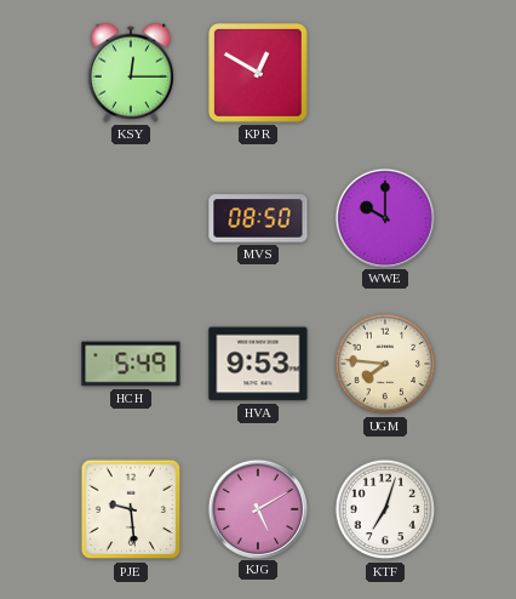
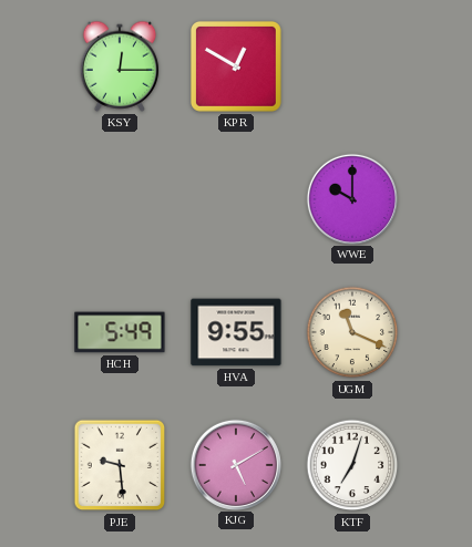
MVS: 08:50 -> none
HVA: 9:53 -> 9:55
UGM: 7:46 -> 11:19
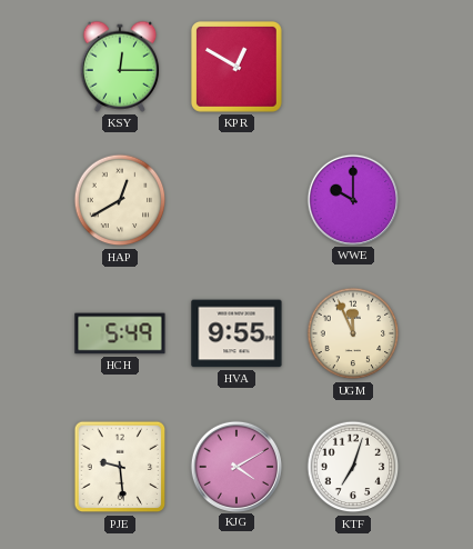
HAP: none -> 12:40
UGM: 11:19 -> 11:56
KJG: 5:10 -> 4:10
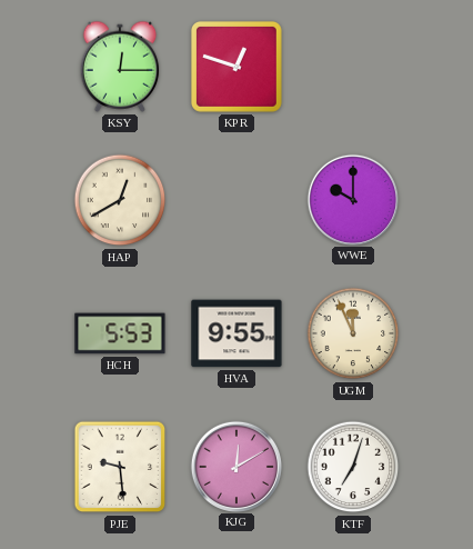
KPR: 12:50 -> 12:48
HCH: 5:49 -> 5:53
KJG: 4:10 -> 12:10
